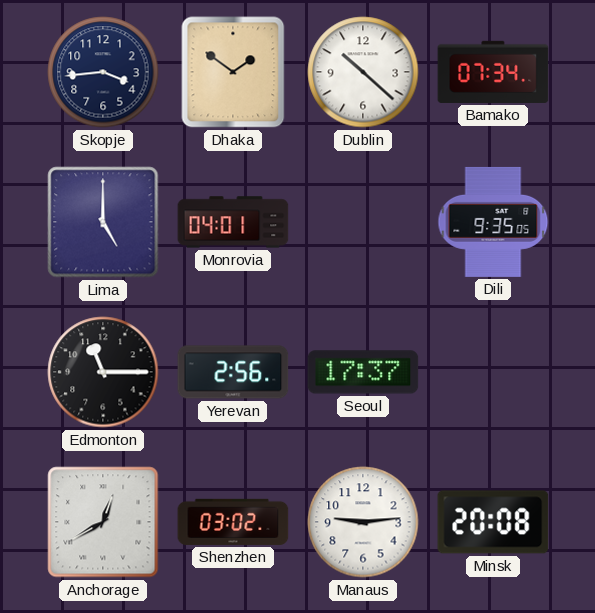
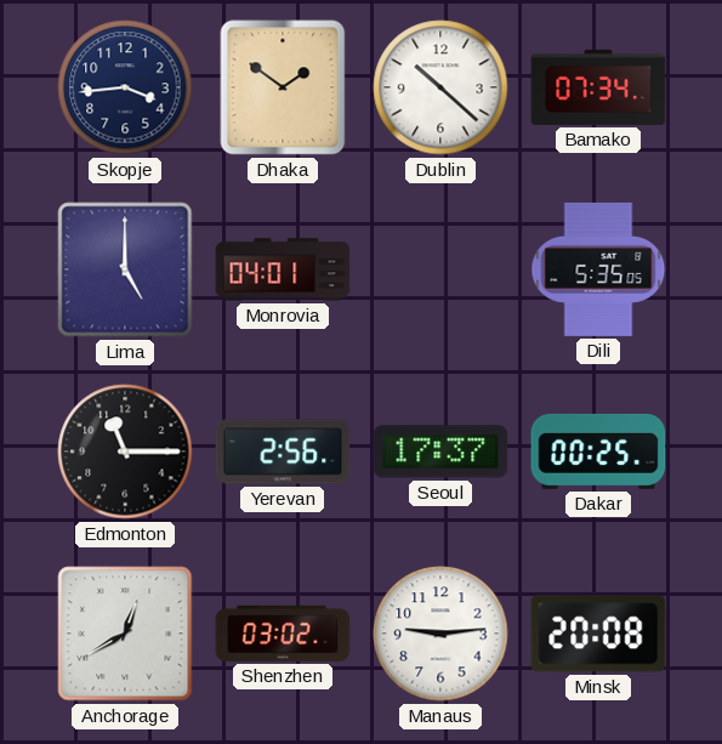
Dili: 9:35 -> 5:35
Dakar: none -> 00:25
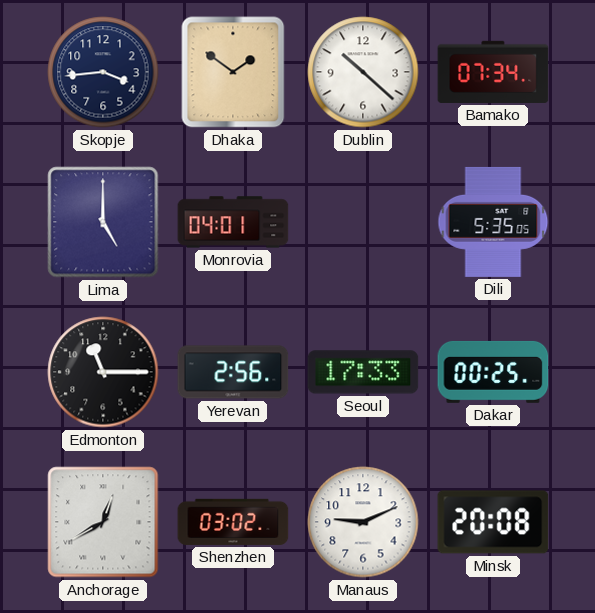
Seoul: 17:37 -> 17:33
Manaus: 9:14 -> 9:11
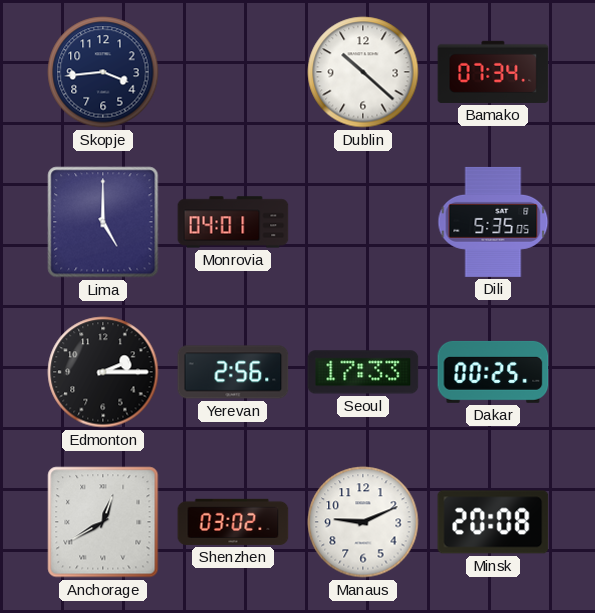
Dhaka: 1:51 -> none
Edmonton: 11:15 -> 2:15
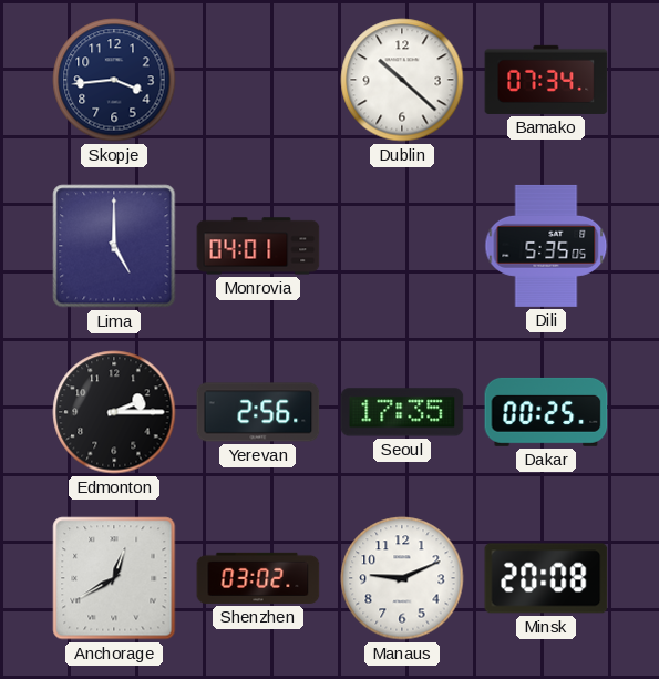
Seoul: 17:33 -> 17:35
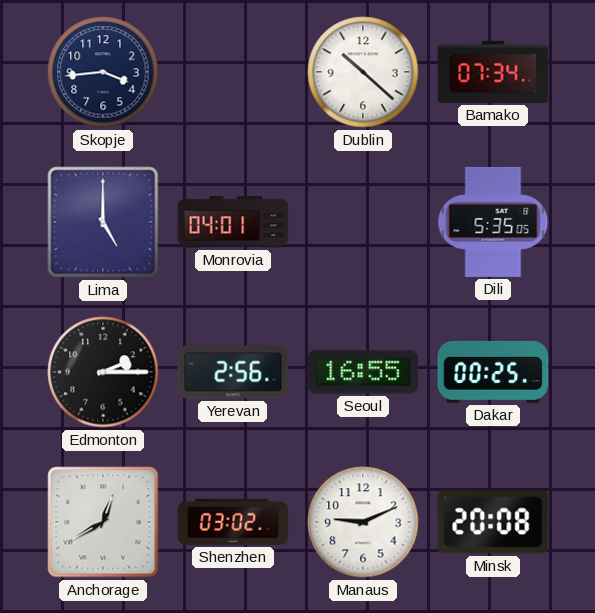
Seoul: 17:35 -> 16:55
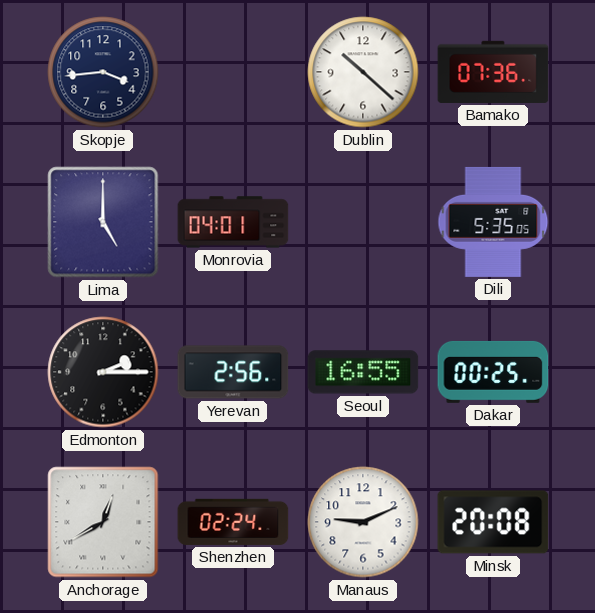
Bamako: 07:34 -> 07:36
Shenzhen: 03:02 -> 02:24
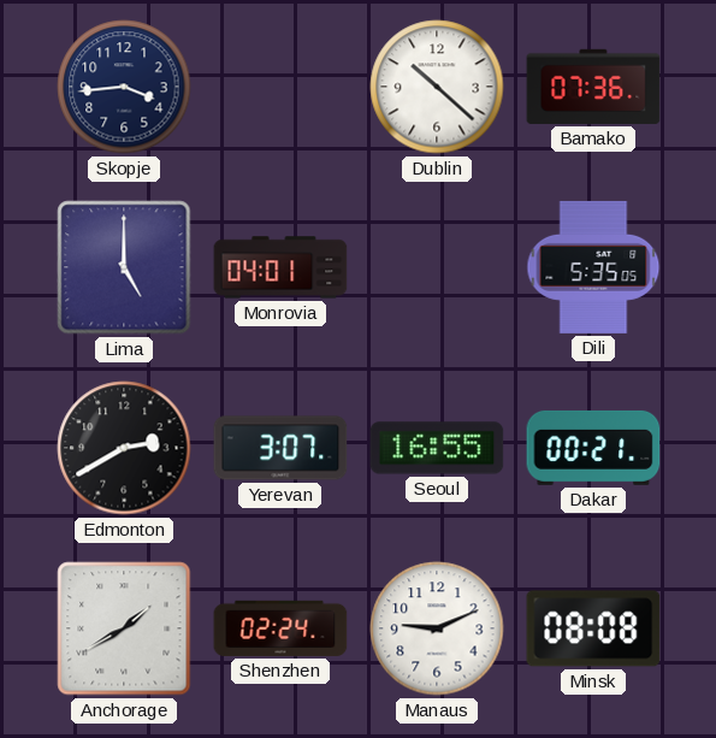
Edmonton: 2:15 -> 2:40
Yerevan: 2:56 -> 3:07
Dakar: 00:25 -> 00:21
Anchorage: 12:40 -> 1:40
Minsk: 20:08 -> 08:08
